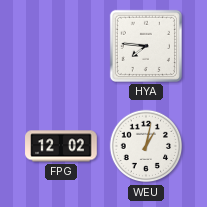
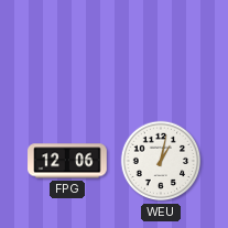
HYA: 7:46 -> none
FPG: 12:02 -> 12:06
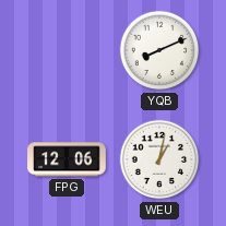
YQB: none -> 8:11
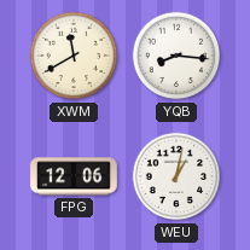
XWM: none -> 11:40
YQB: 8:11 -> 8:16
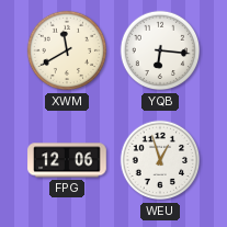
YQB: 8:16 -> 6:16
WEU: 1:02 -> 12:57
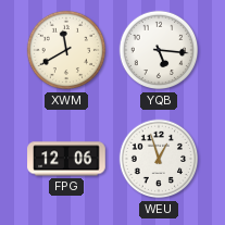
YQB: 6:16 -> 5:16
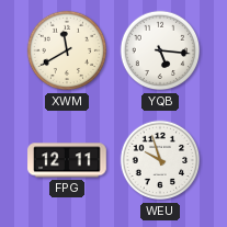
FPG: 12:06 -> 12:11
WEU: 12:57 -> 9:57
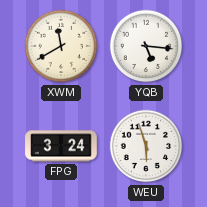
FPG: 12:11 -> 3:24
WEU: 9:57 -> 5:57
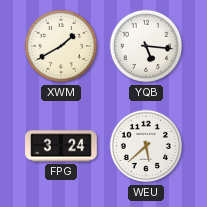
XWM: 11:40 -> 1:40
WEU: 5:57 -> 5:38
